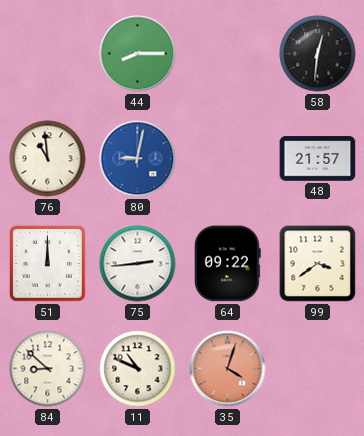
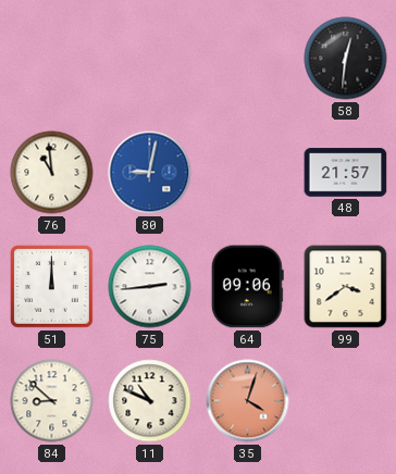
44: 8:15 -> none
64: 09:22 -> 09:06
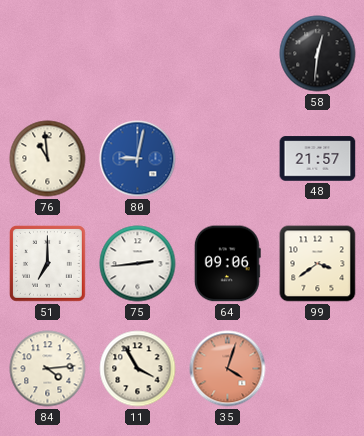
51: 12:00 -> 7:00
84: 8:52 -> 4:14
11: 10:49 -> 3:55
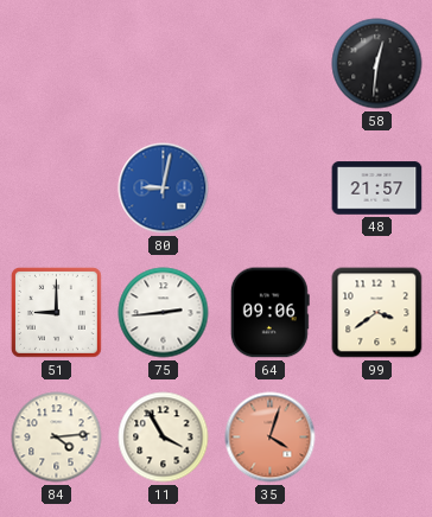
76: 10:59 -> none
51: 7:00 -> 9:00
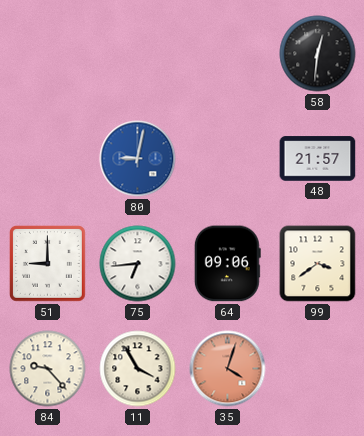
75: 2:44 -> 6:44
84: 4:14 -> 9:23
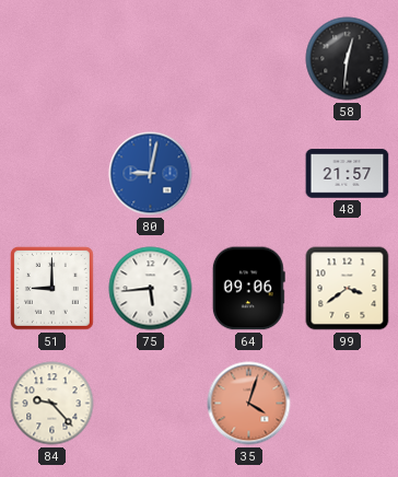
75: 6:44 -> 5:44
11: 3:55 -> none
